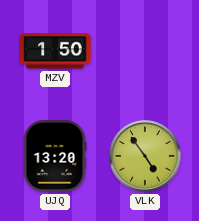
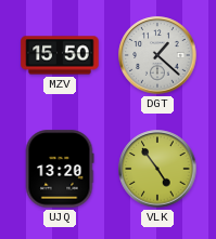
MZV: 1:50 -> 15:50
DGT: none -> 1:22
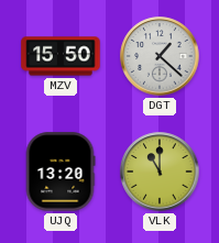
VLK: 4:54 -> 11:00
